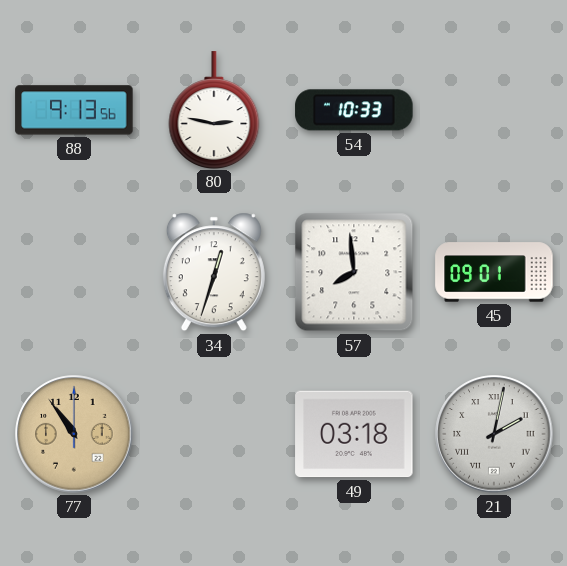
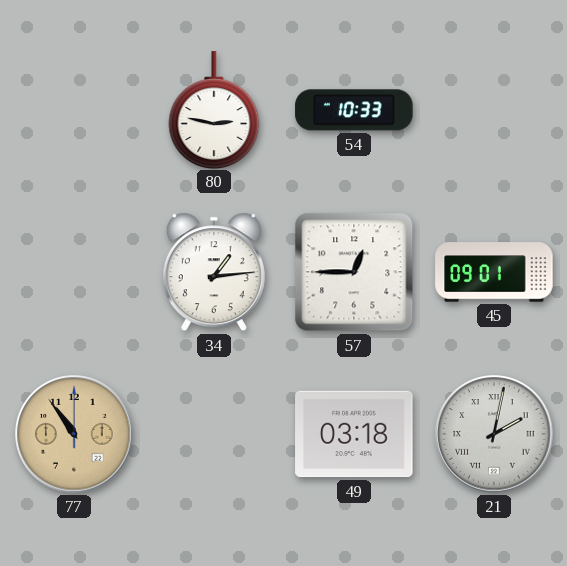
88: 9:13 -> none
34: 12:33 -> 1:14
57: 7:59 -> 12:45
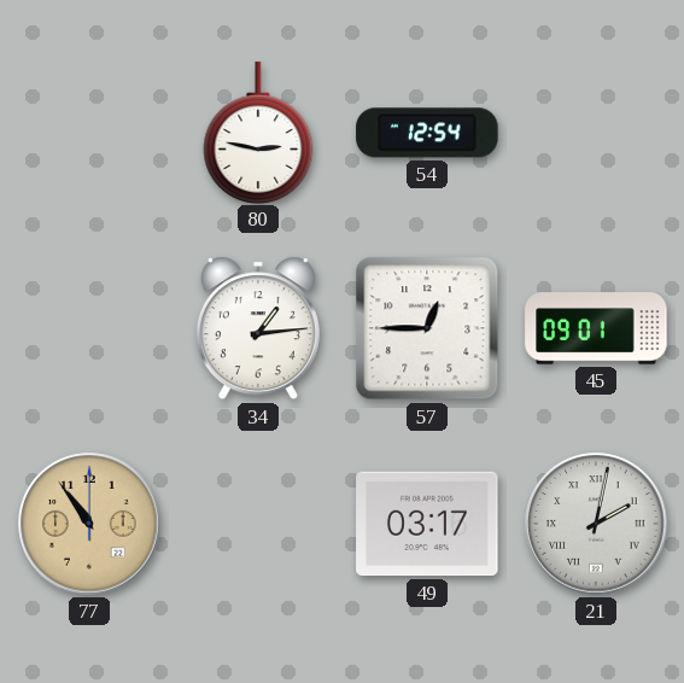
54: 10:33 -> 12:54
49: 03:18 -> 03:17
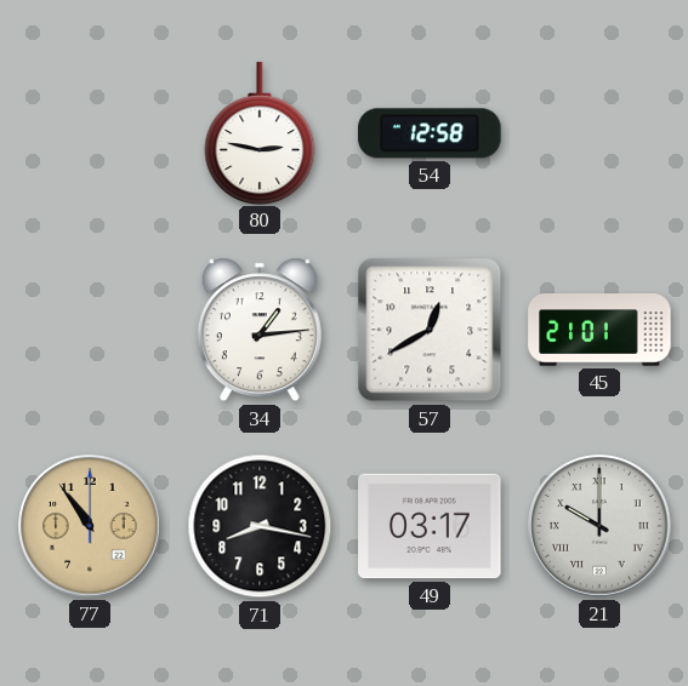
54: 12:54 -> 12:58
57: 12:45 -> 12:40
45: 09:01 -> 21:01
71: none -> 8:17
21: 2:02 -> 10:00
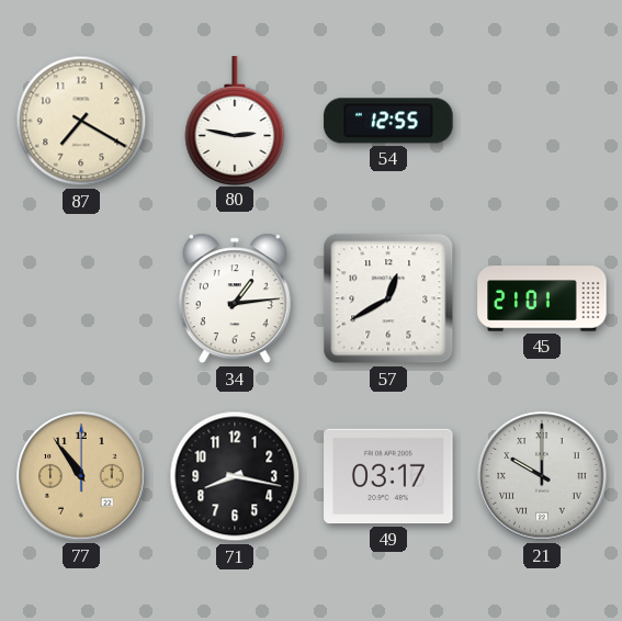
87: none -> 7:20
54: 12:58 -> 12:55
